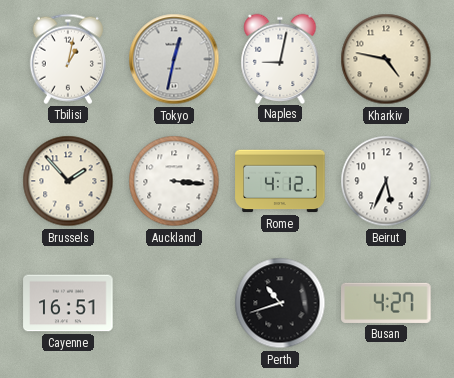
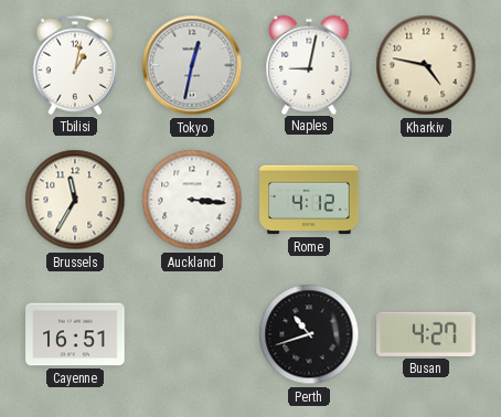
Brussels: 1:53 -> 11:35
Beirut: 5:34 -> none
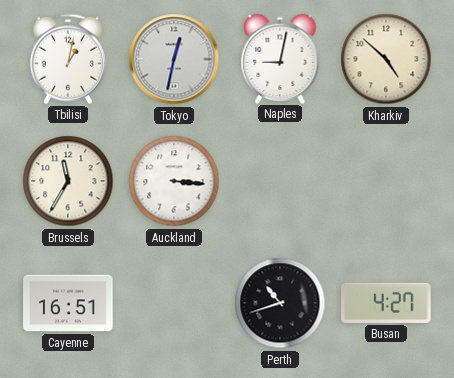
Kharkiv: 4:47 -> 4:52
Rome: 4:12 -> none
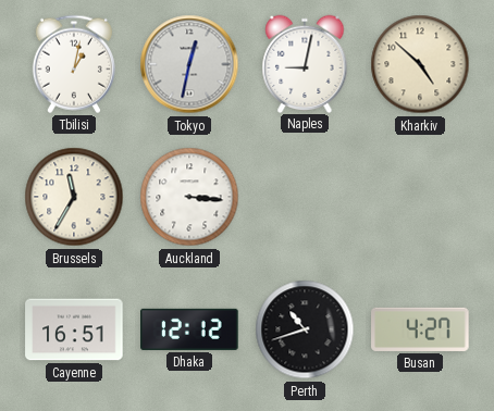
Dhaka: none -> 12:12
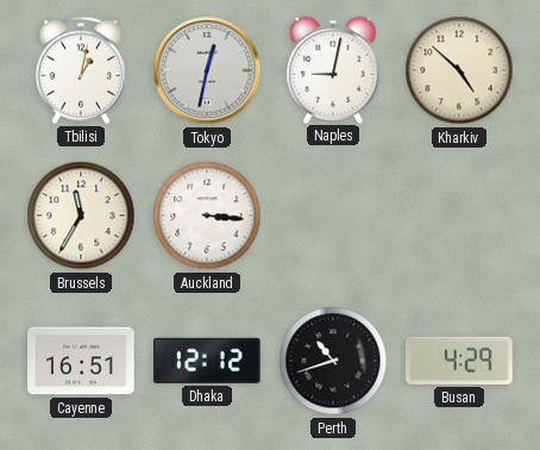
Busan: 4:27 -> 4:29
